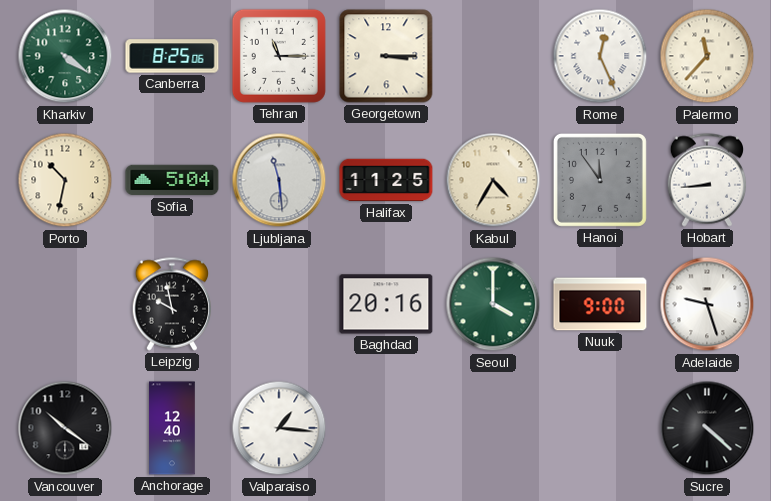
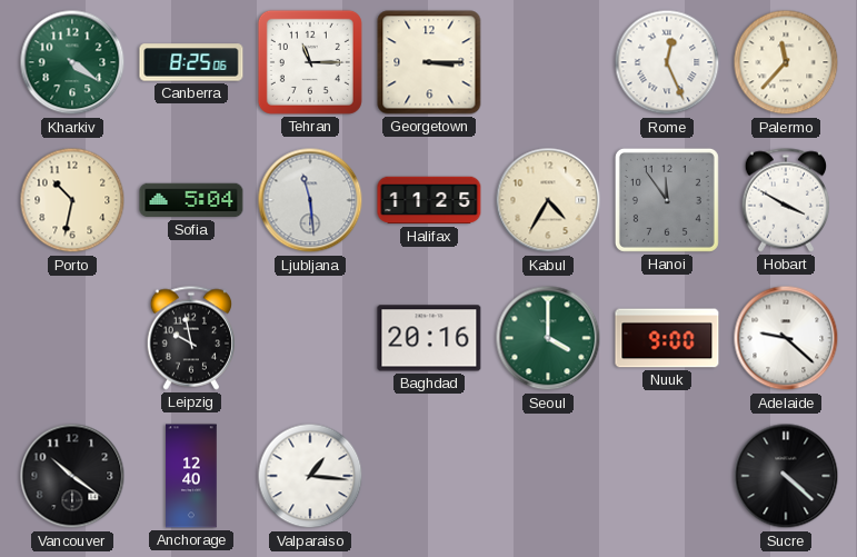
Hobart: 8:44 -> 3:50
Adelaide: 9:27 -> 9:22
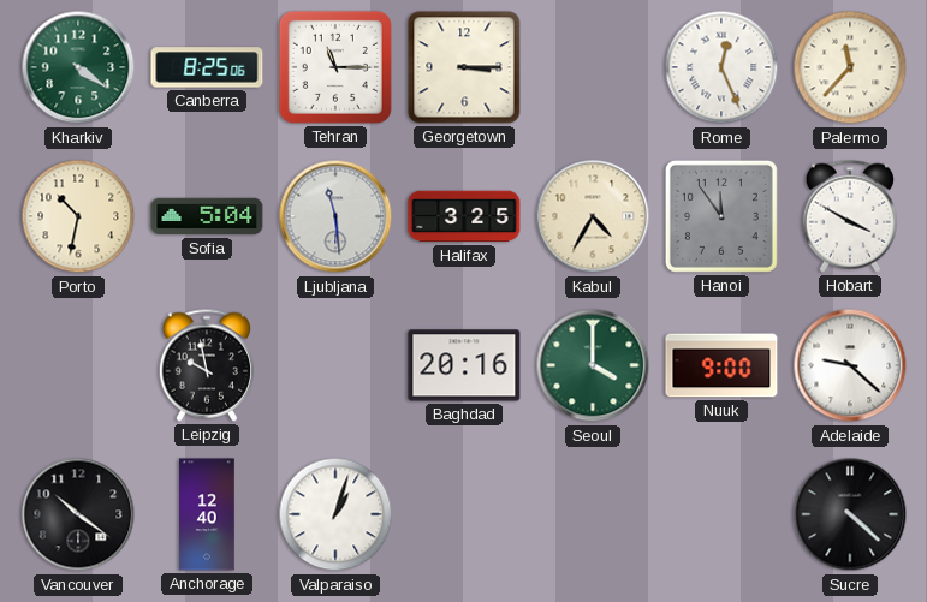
Halifax: 11:25 -> 3:25
Valparaiso: 1:16 -> 1:03
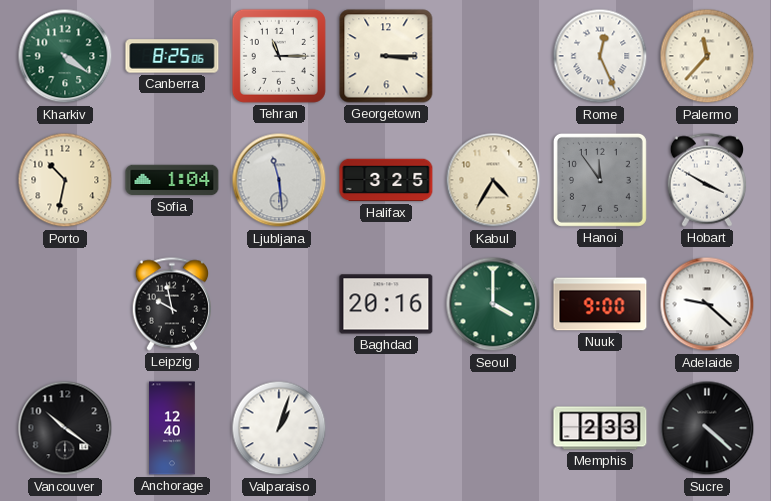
Sofia: 5:04 -> 1:04
Memphis: none -> 2:33
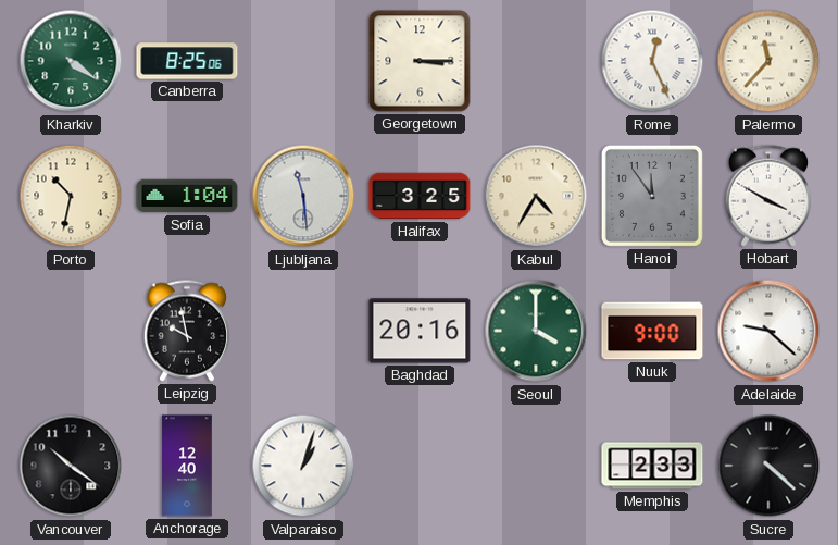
Tehran: 11:15 -> none
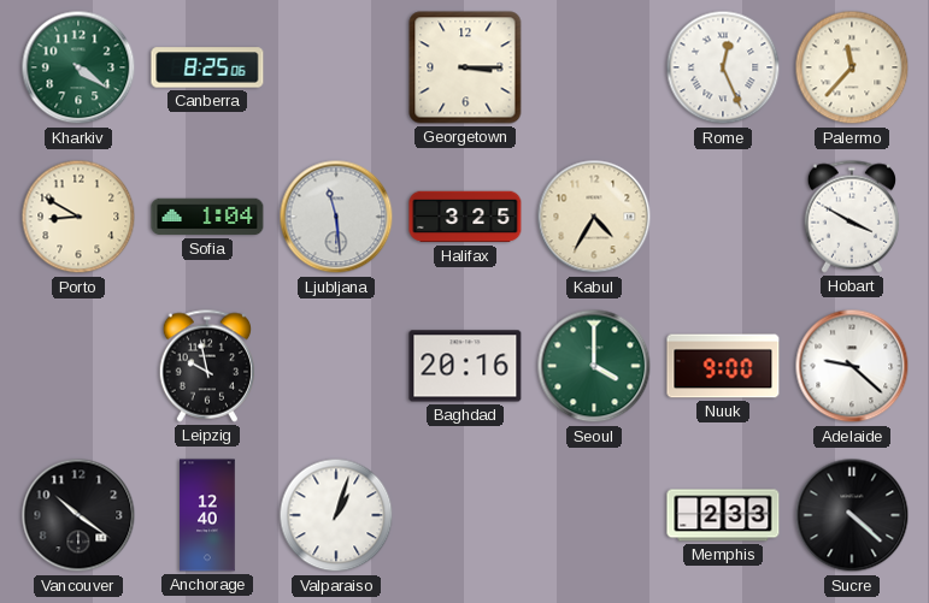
Porto: 10:32 -> 8:50
Hanoi: 11:54 -> none
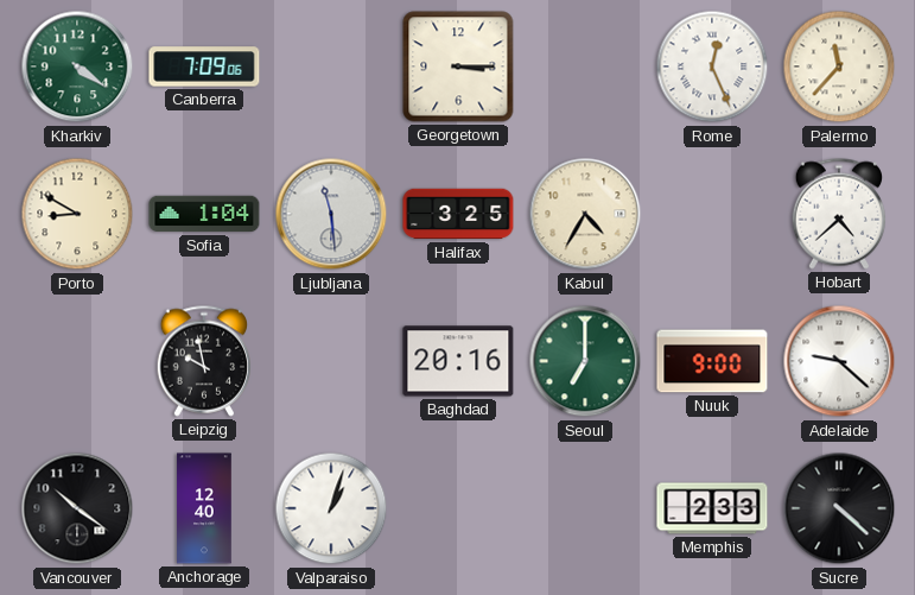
Canberra: 8:25 -> 7:09
Hobart: 3:50 -> 4:38
Seoul: 4:00 -> 7:00
